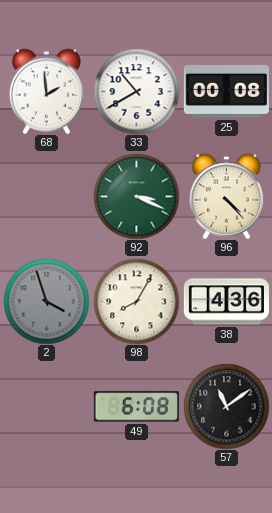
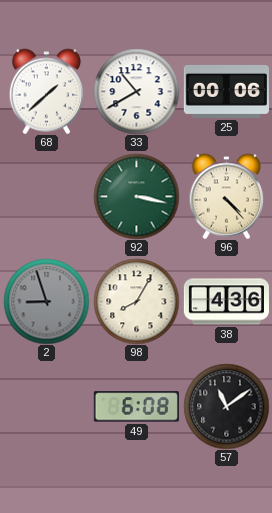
68: 1:59 -> 1:38
25: 00:08 -> 00:06
92: 3:19 -> 3:17
2: 3:57 -> 8:57
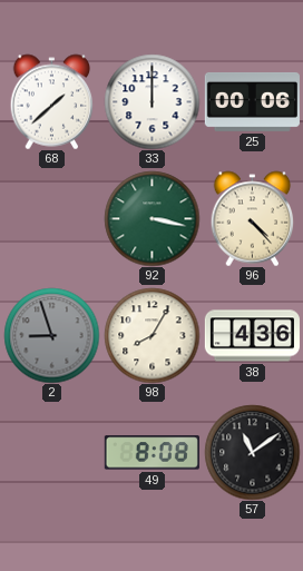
33: 10:40 -> 12:00
49: 6:08 -> 8:08
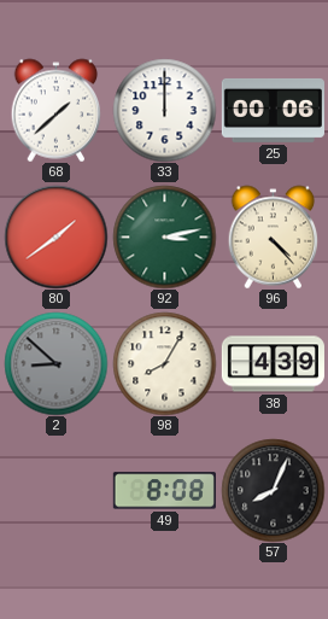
80: none -> 1:39
92: 3:17 -> 3:13
2: 8:57 -> 8:52
38: 4:36 -> 4:39
57: 11:09 -> 8:04
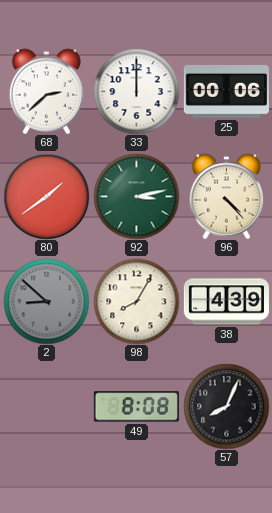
68: 1:38 -> 2:38
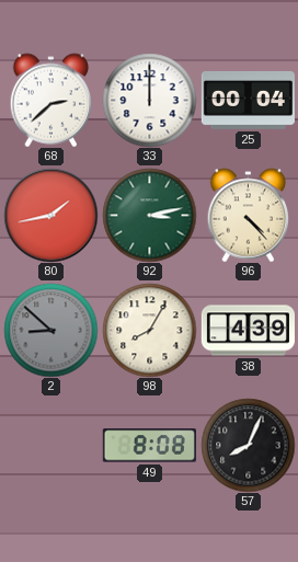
25: 00:06 -> 00:04
80: 1:39 -> 1:43
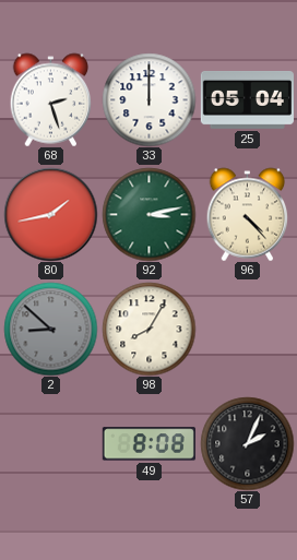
68: 2:38 -> 2:27
25: 00:04 -> 05:04
38: 4:39 -> none
57: 8:04 -> 2:04
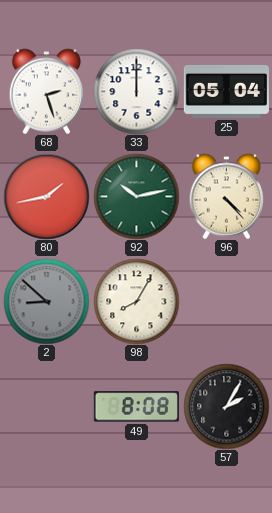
92: 3:13 -> 10:13
57: 2:04 -> 2:05
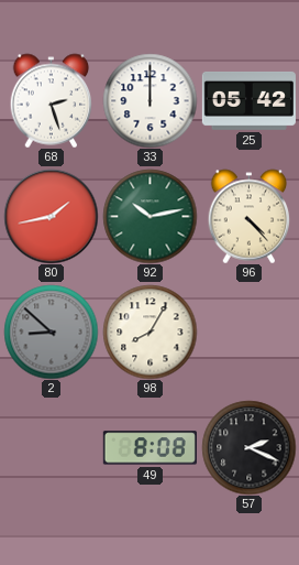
25: 05:04 -> 05:42
57: 2:05 -> 2:19
